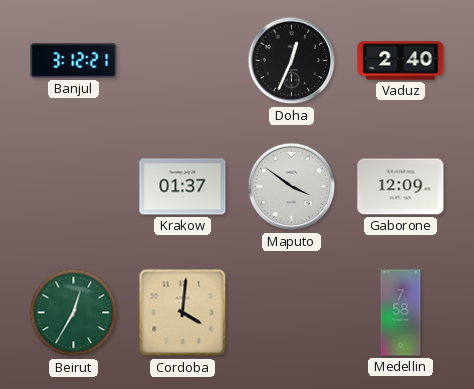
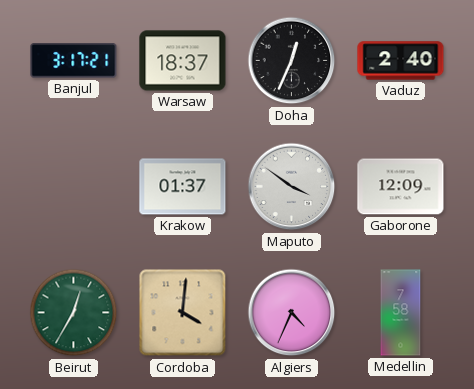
Banjul: 3:12 -> 3:17
Warsaw: none -> 18:37
Algiers: none -> 4:34
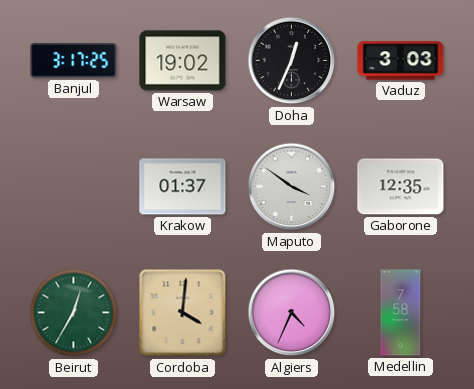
Banjul: 3:17:21 -> 3:17:25
Warsaw: 18:37 -> 19:02
Vaduz: 2:40 -> 3:03
Gaborone: 12:09 -> 12:35
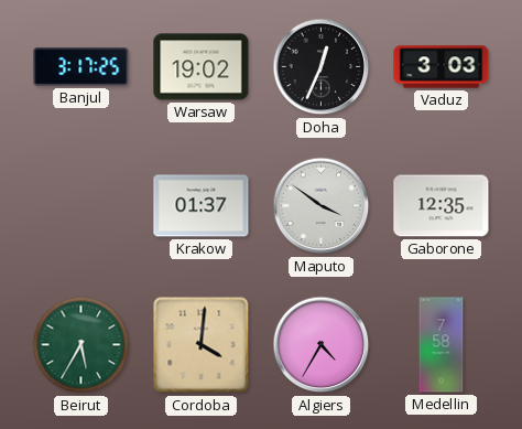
Beirut: 12:35 -> 5:35
Algiers: 4:34 -> 4:35
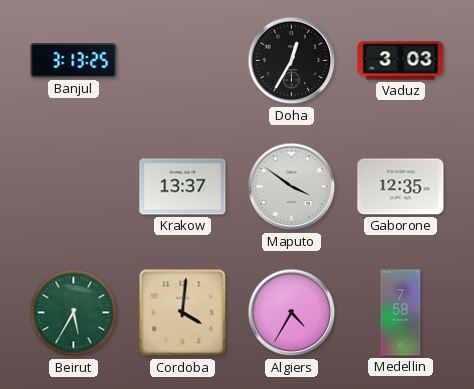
Banjul: 3:17 -> 3:13
Warsaw: 19:02 -> none
Doha: 12:34 -> 12:35
Krakow: 01:37 -> 13:37
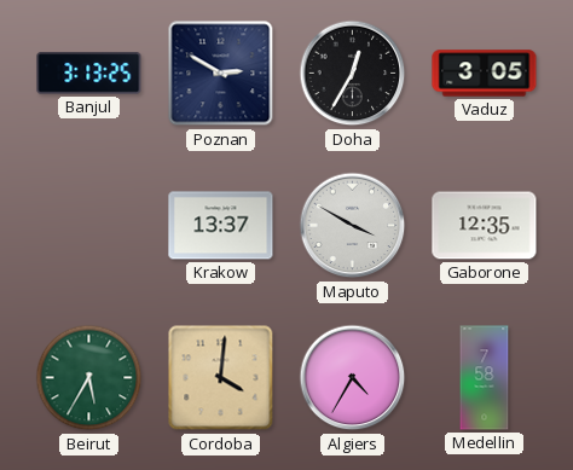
Poznan: none -> 2:50
Vaduz: 3:03 -> 3:05
Maputo: 3:51 -> 3:50
